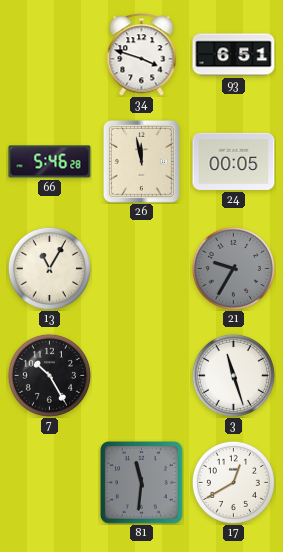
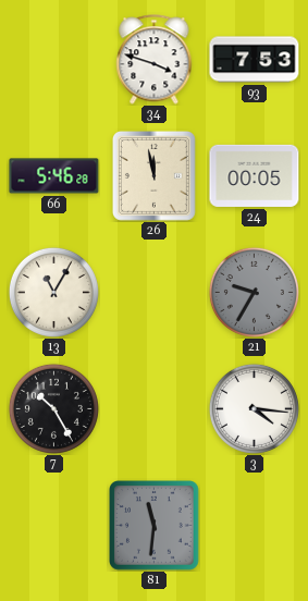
93: 6:51 -> 7:53
3: 11:27 -> 4:16
17: 12:40 -> none
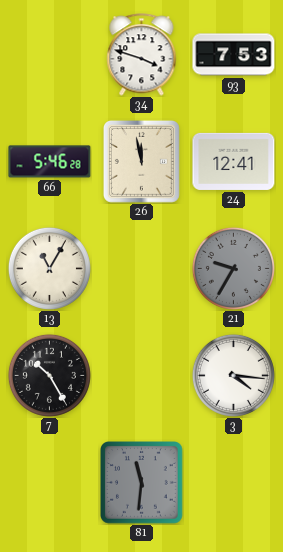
24: 00:05 -> 12:41
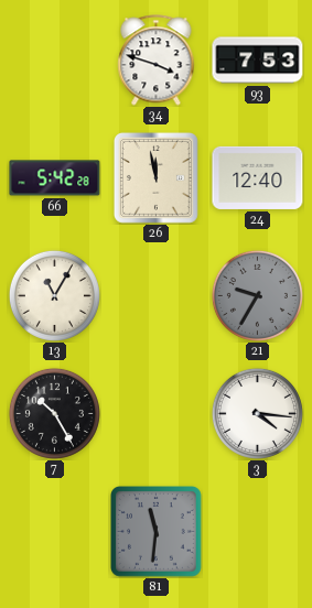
66: 5:46 -> 5:42
24: 12:41 -> 12:40
